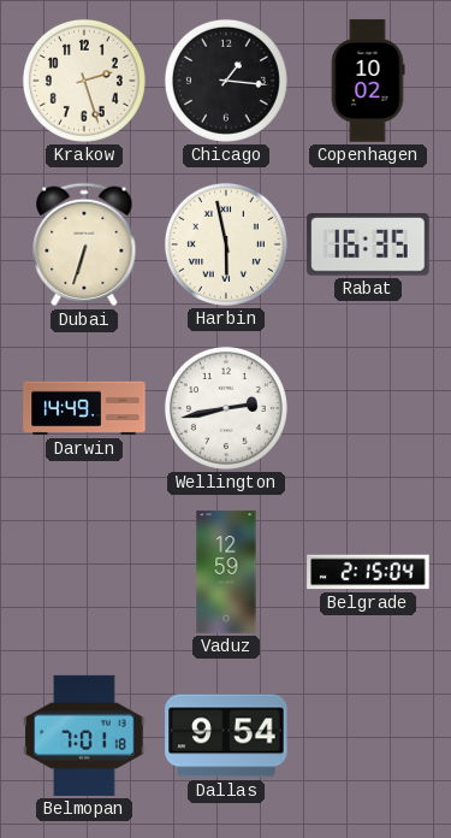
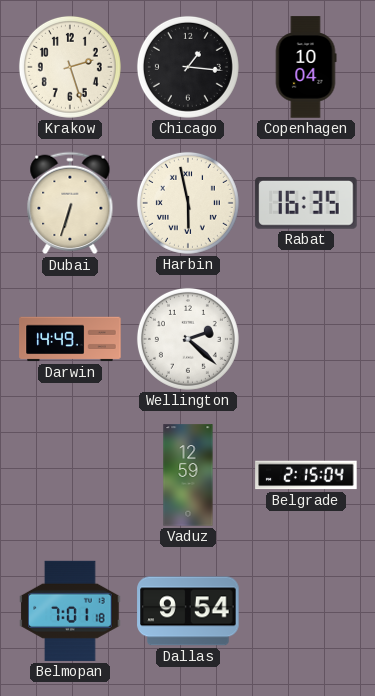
Copenhagen: 10:02 -> 10:04
Wellington: 2:43 -> 2:22
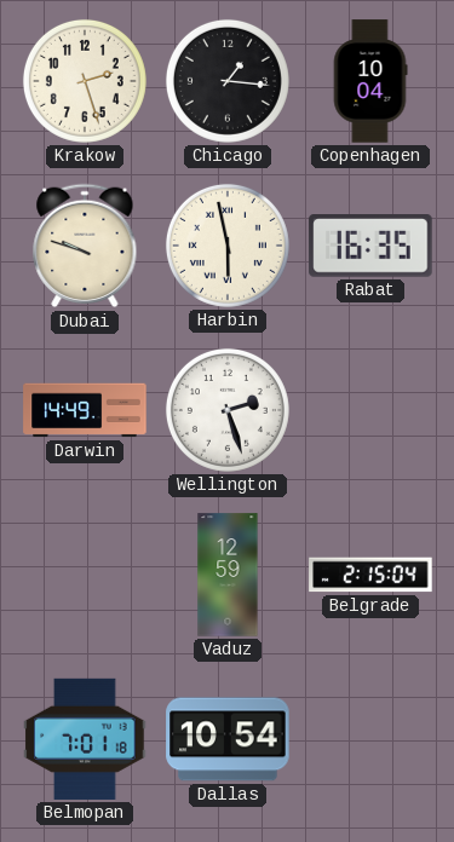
Dubai: 6:33 -> 9:48
Wellington: 2:22 -> 2:27
Dallas: 9:54 -> 10:54
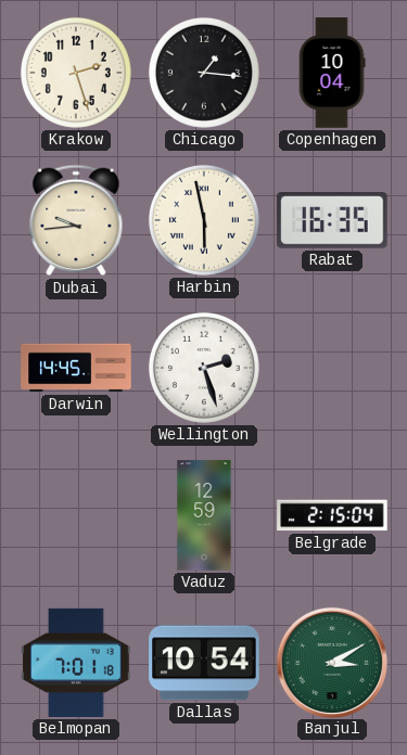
Dubai: 9:48 -> 9:44
Darwin: 14:49 -> 14:45
Banjul: none -> 3:10
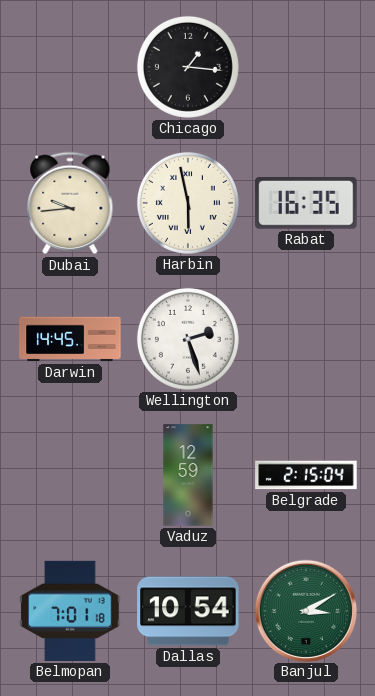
Krakow: 2:27 -> none
Copenhagen: 10:04 -> none
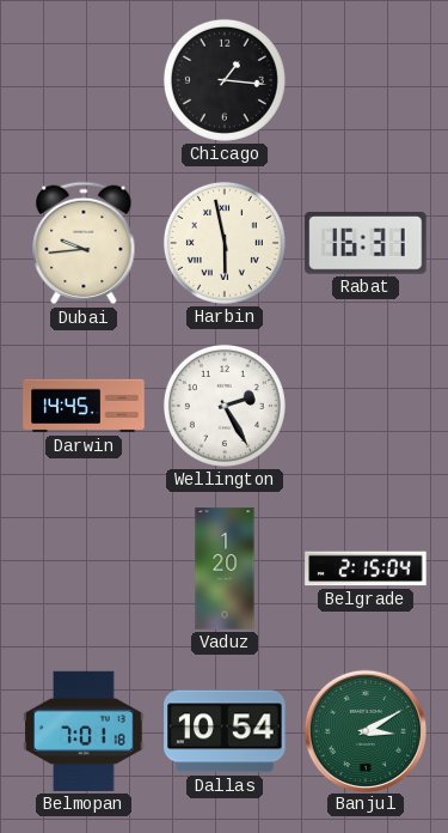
Rabat: 16:35 -> 16:31
Wellington: 2:27 -> 2:25
Vaduz: 12:59 -> 1:20
